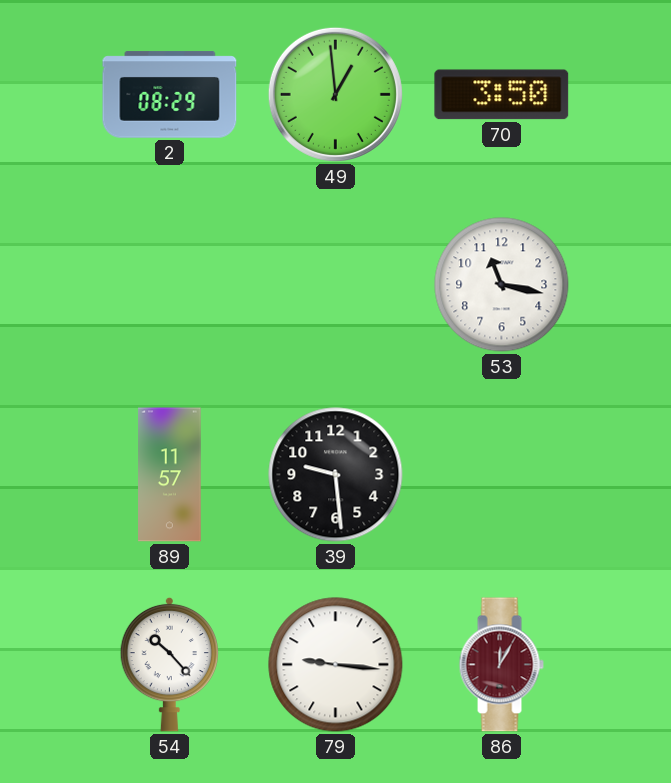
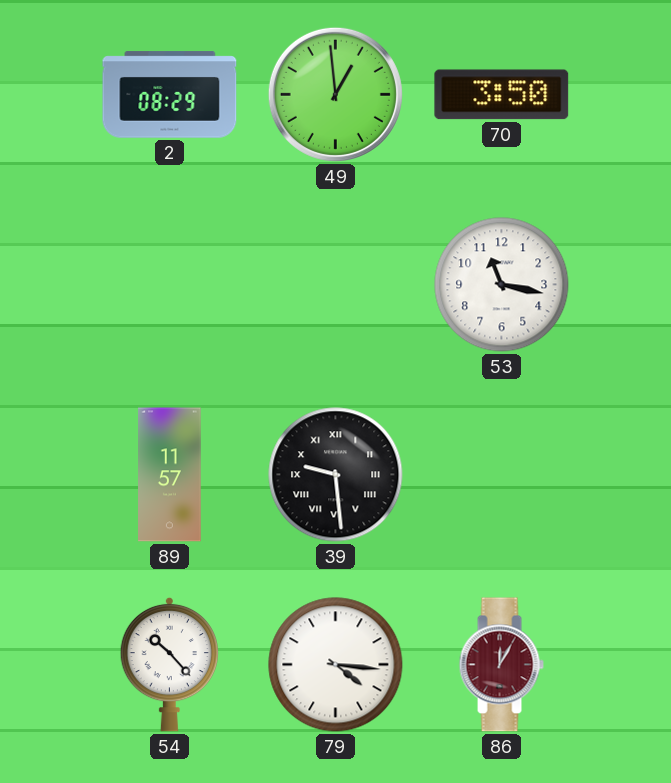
39 numerals: Arabic -> Roman
79: 9:16 -> 4:16
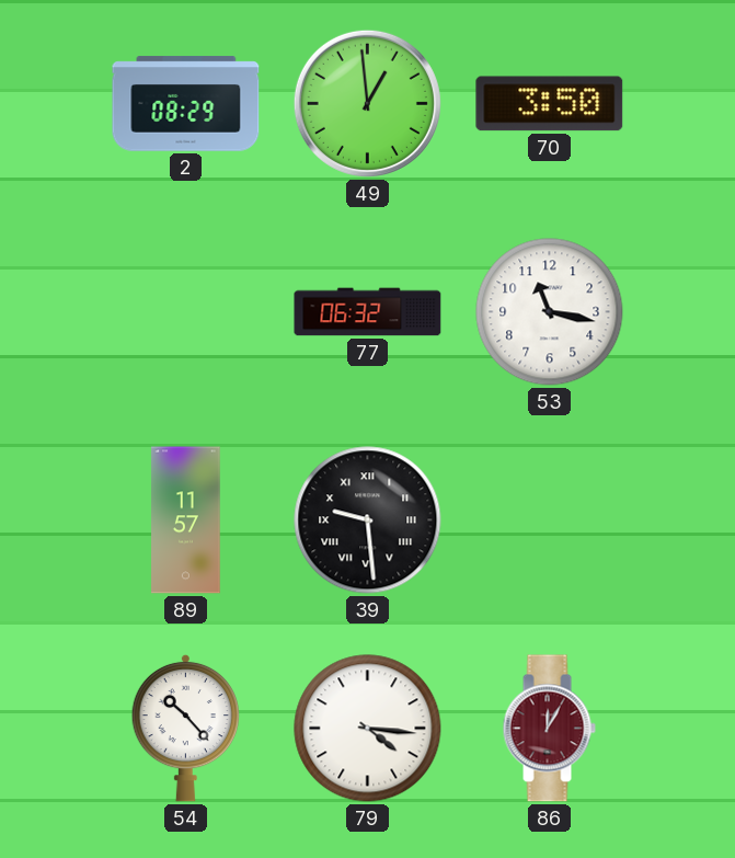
77: none -> 06:32
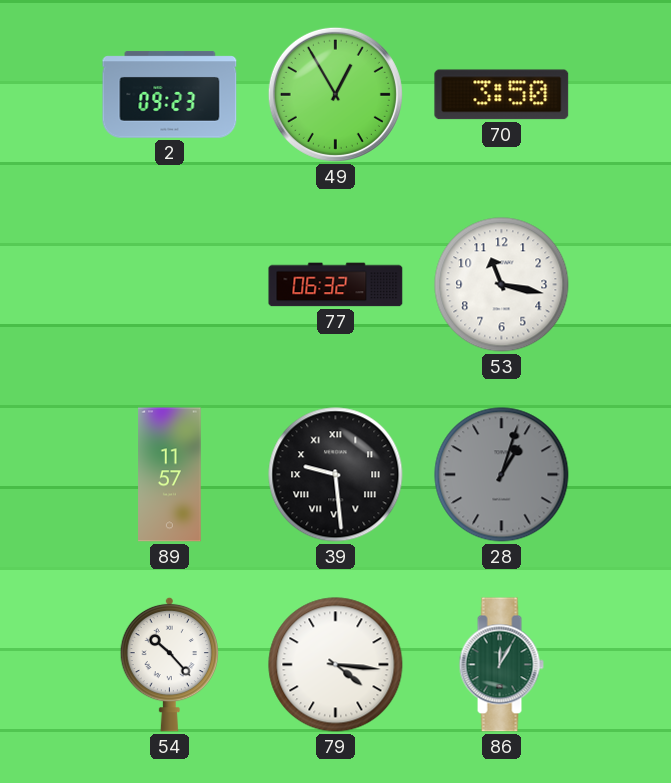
2: 08:29 -> 09:23
49: 12:59 -> 12:55
28: none -> 1:03
86 dial: burgundy -> green
